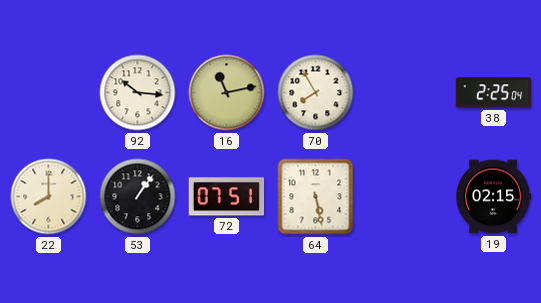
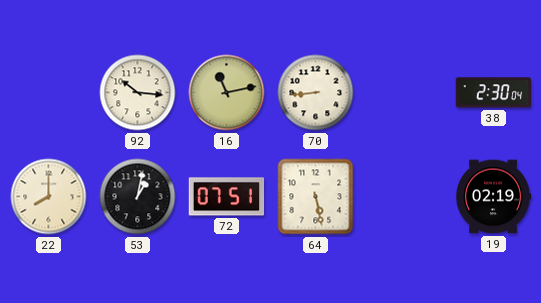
70: 7:55 -> 8:44
38: 2:25 -> 2:30
53: 1:06 -> 1:02
19: 02:15 -> 02:19
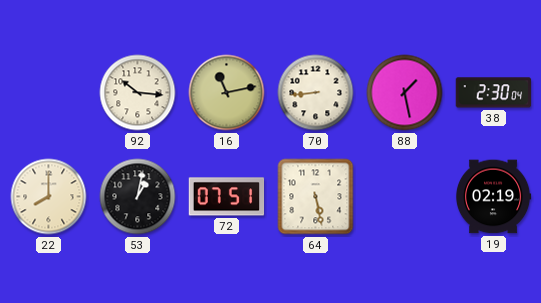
88: none -> 1:28
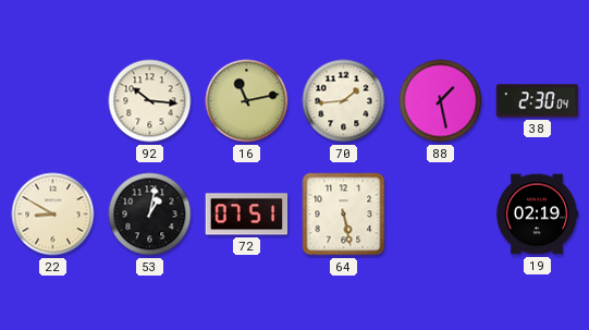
70: 8:44 -> 1:44
22: 8:00 -> 8:50
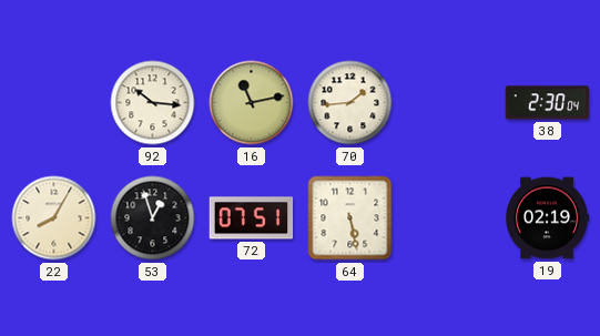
88: 1:28 -> none
22: 8:50 -> 8:05
53: 1:02 -> 12:57
